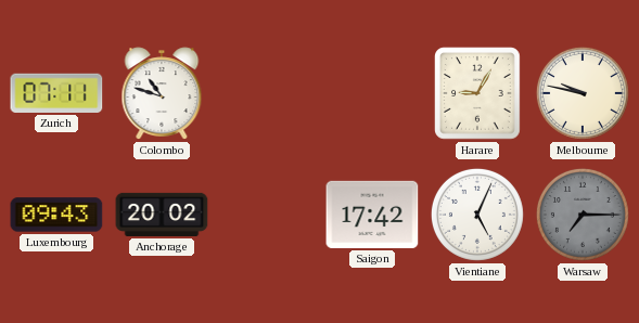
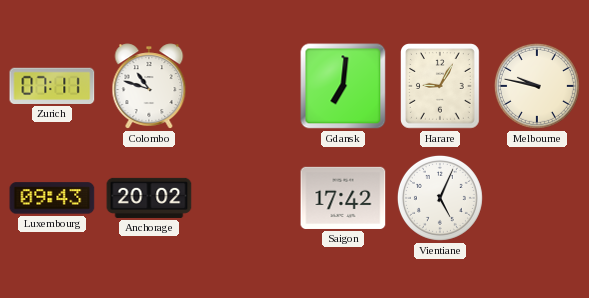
Gdansk: none -> 7:01
Warsaw: 7:15 -> none
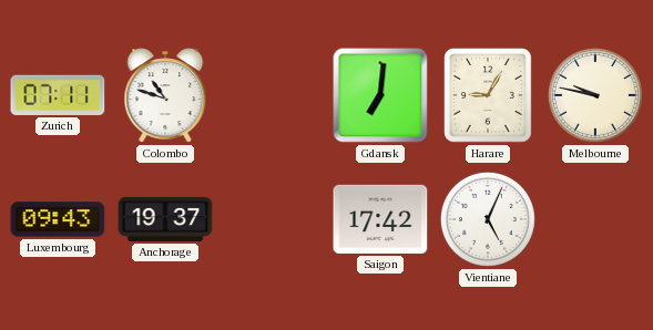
Anchorage: 20:02 -> 19:37
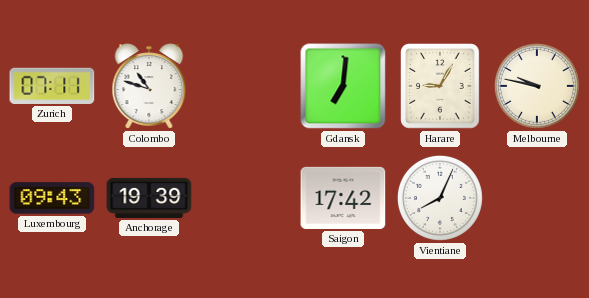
Anchorage: 19:37 -> 19:39
Vientiane: 5:04 -> 8:04
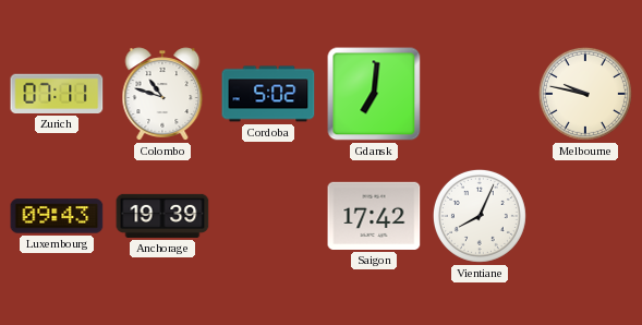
Cordoba: none -> 5:02
Harare: 9:05 -> none
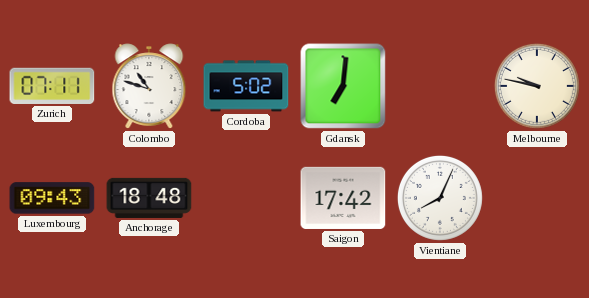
Anchorage: 19:39 -> 18:48
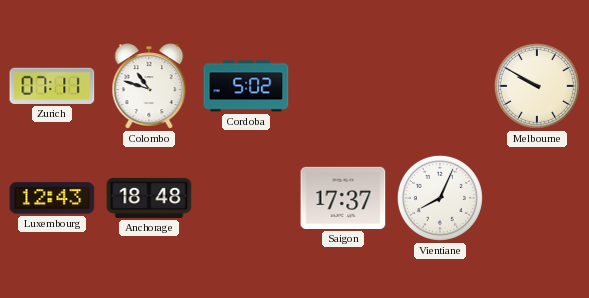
Gdansk: 7:01 -> none
Melbourne: 9:47 -> 9:50
Luxembourg: 09:43 -> 12:43
Saigon: 17:42 -> 17:37
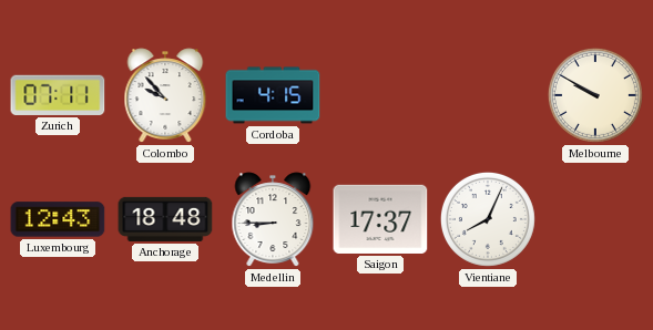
Colombo: 10:48 -> 9:53
Cordoba: 5:02 -> 4:15
Medellin: none -> 8:45
